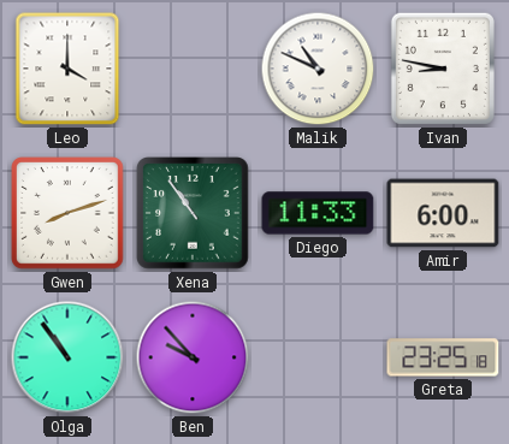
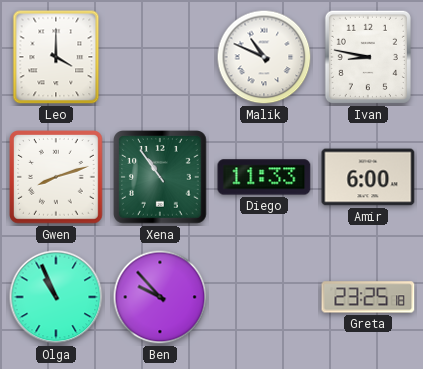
Olga: 10:54 -> 10:56
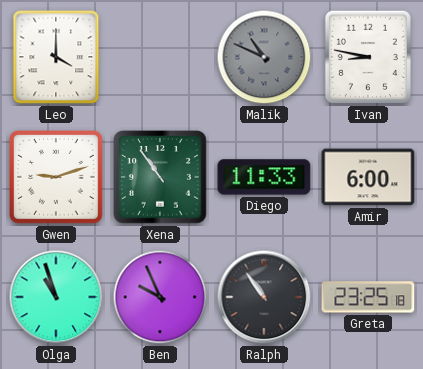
Malik dial: white -> grey
Gwen: 8:12 -> 9:12
Olga: 10:56 -> 10:57
Ben: 9:53 -> 9:56
Ralph: none -> 10:54
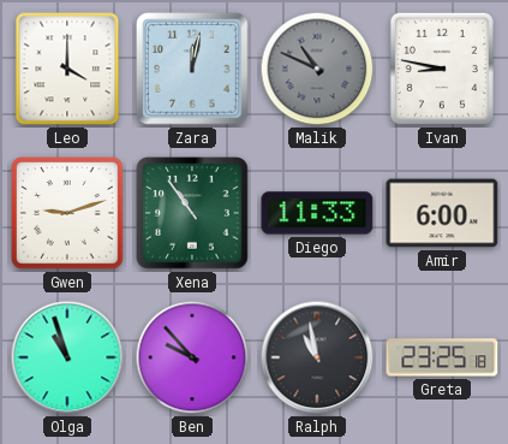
Zara: none -> 12:02
Ben: 9:56 -> 9:53
Ralph: 10:54 -> 10:58
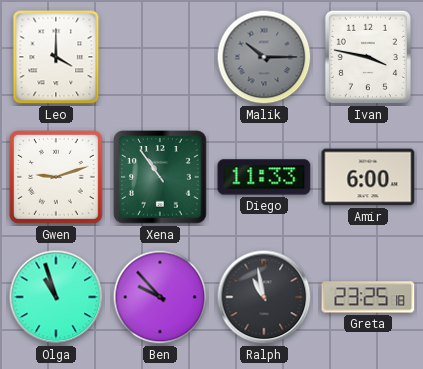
Zara: 12:02 -> none
Malik: 10:49 -> 10:15
Ivan: 8:47 -> 3:47
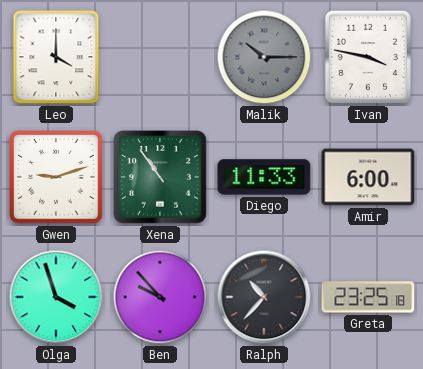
Olga: 10:57 -> 3:57
Ralph: 10:58 -> 10:37
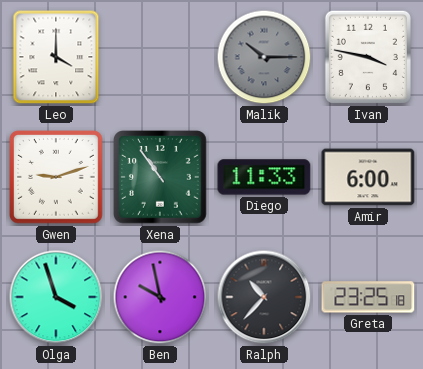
Ben: 9:53 -> 9:58
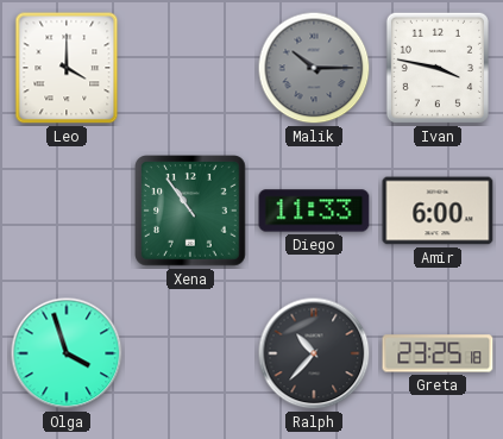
Gwen: 9:12 -> none
Ben: 9:58 -> none
